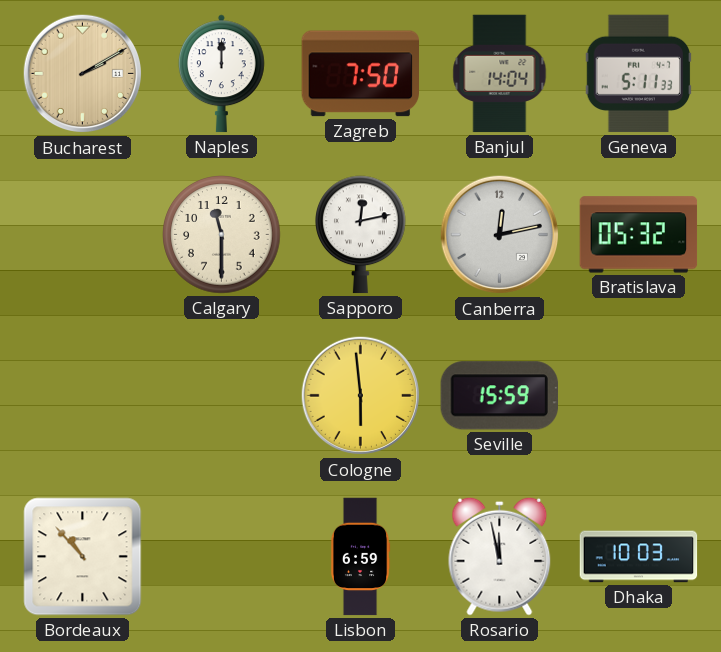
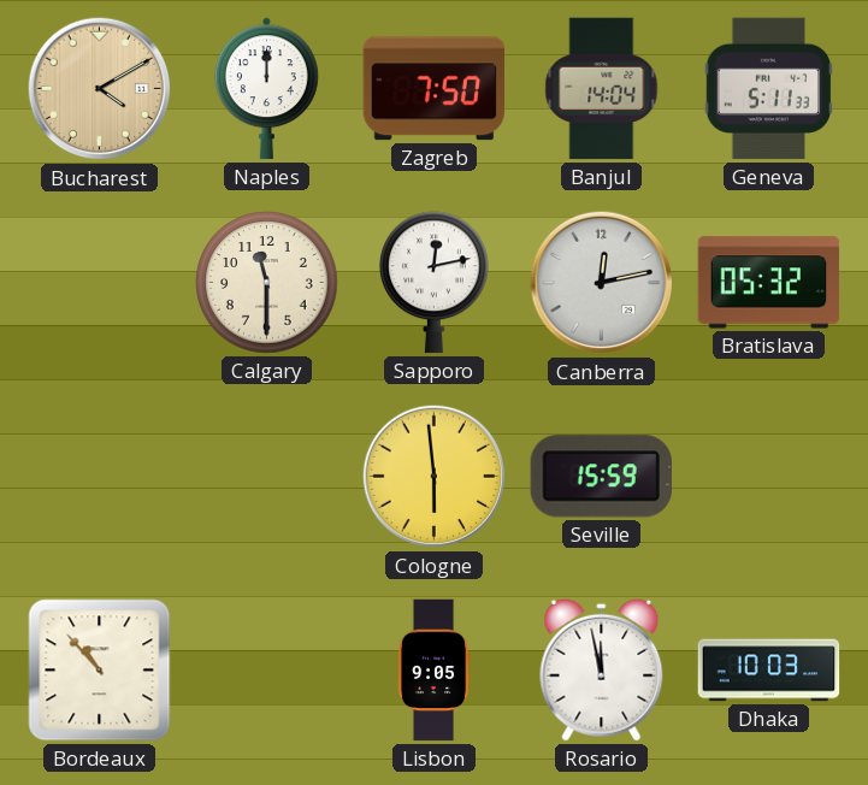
Bucharest: 2:10 -> 4:10
Lisbon: 6:59 -> 9:05
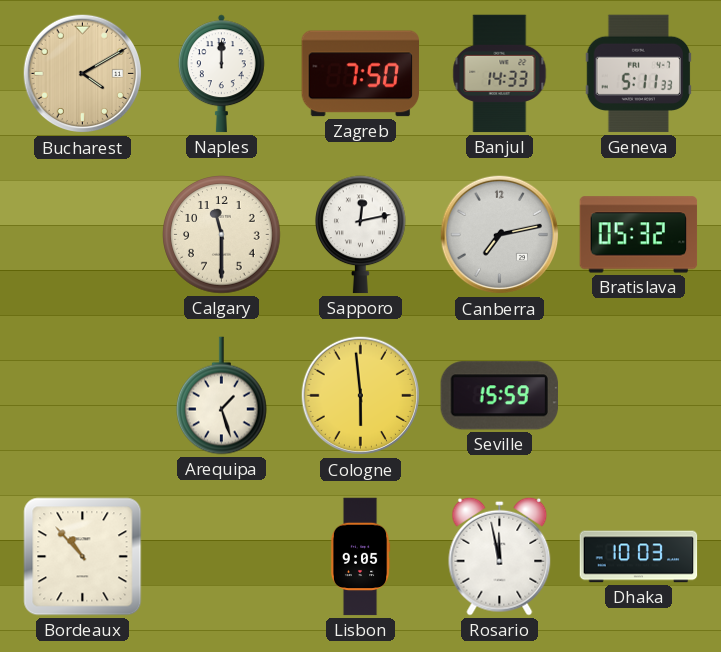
Banjul: 14:04 -> 14:33
Canberra: 12:13 -> 7:13
Arequipa: none -> 1:27
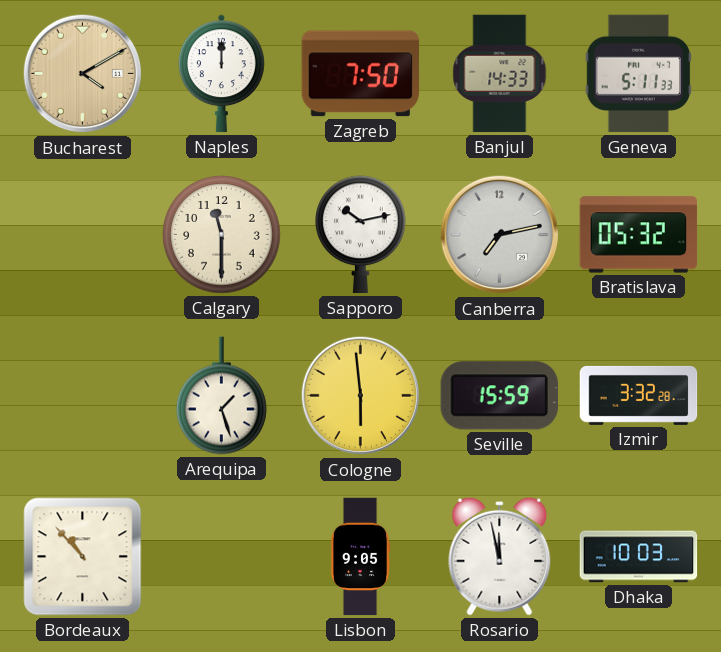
Sapporo: 12:13 -> 10:13
Izmir: none -> 3:32
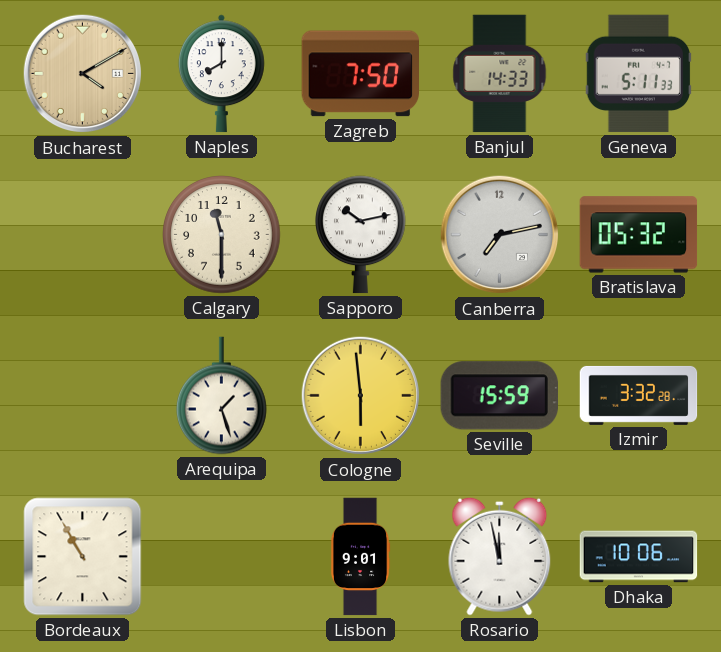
Naples: 12:00 -> 8:00
Bordeaux: 10:53 -> 10:55
Lisbon: 9:05 -> 9:01
Dhaka: 10:03 -> 10:06
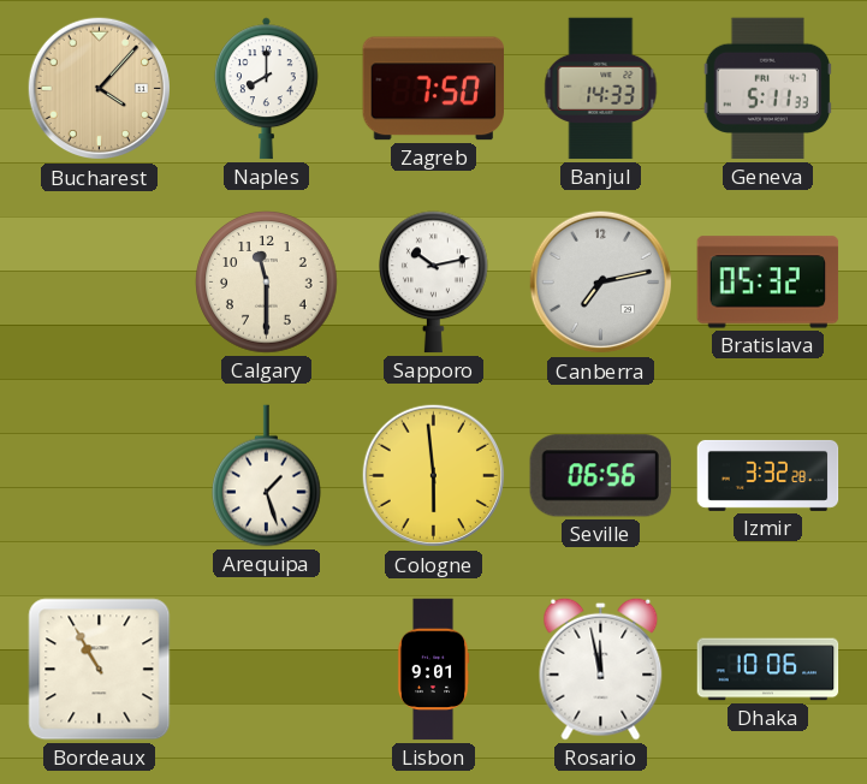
Bucharest: 4:10 -> 4:07
Seville: 15:59 -> 06:56
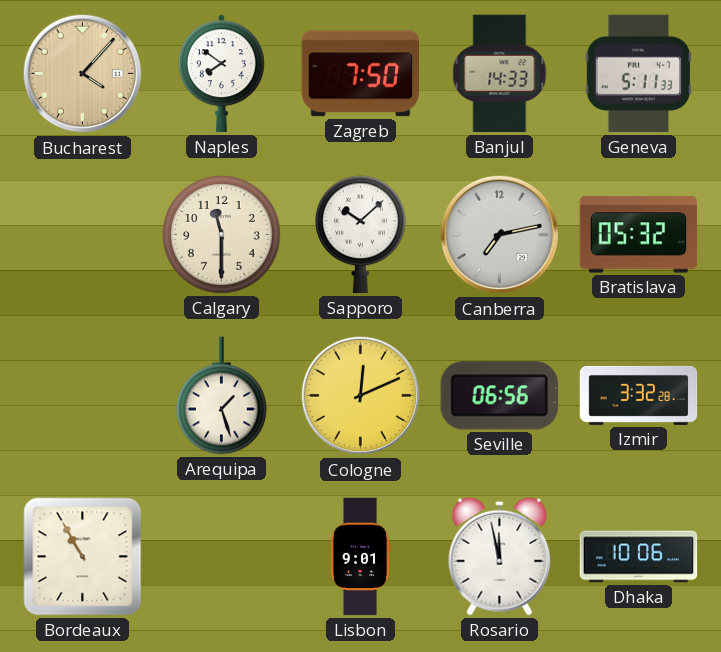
Naples: 8:00 -> 7:51
Sapporo: 10:13 -> 10:08
Cologne: 5:59 -> 12:11
